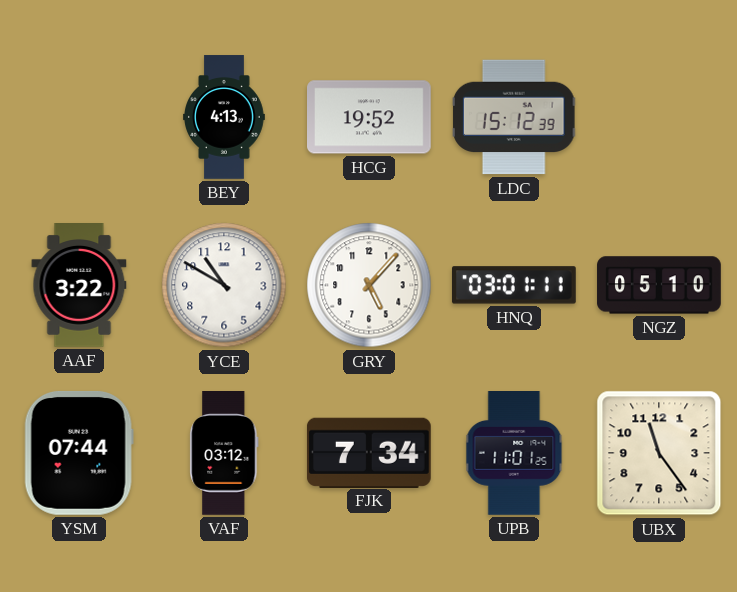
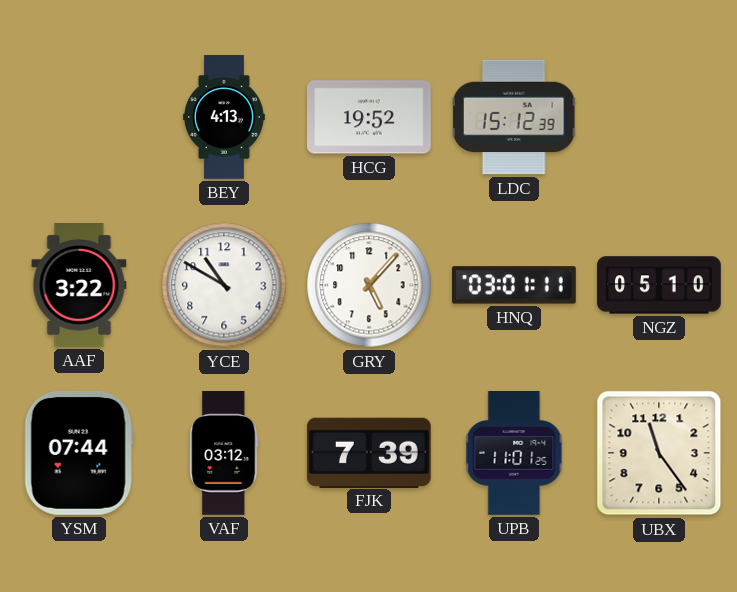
FJK: 7:34 -> 7:39
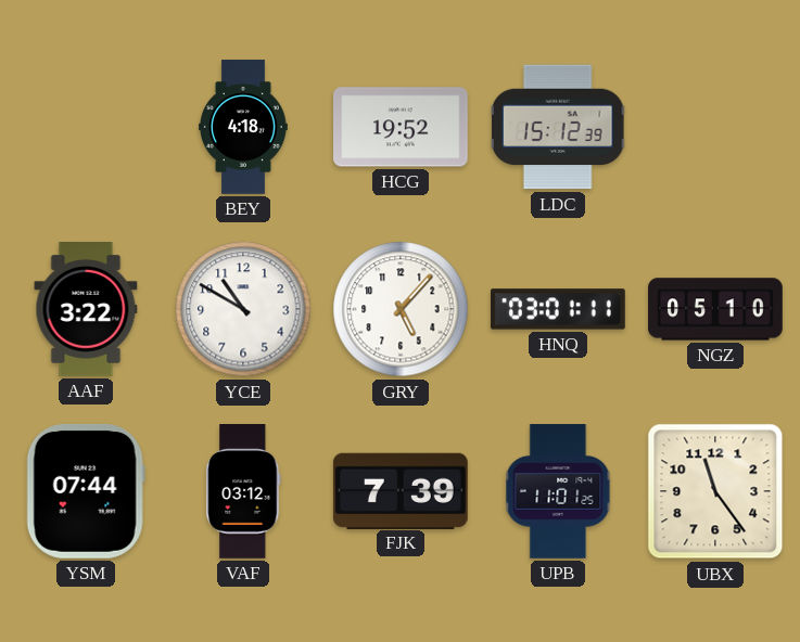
BEY: 4:13 -> 4:18
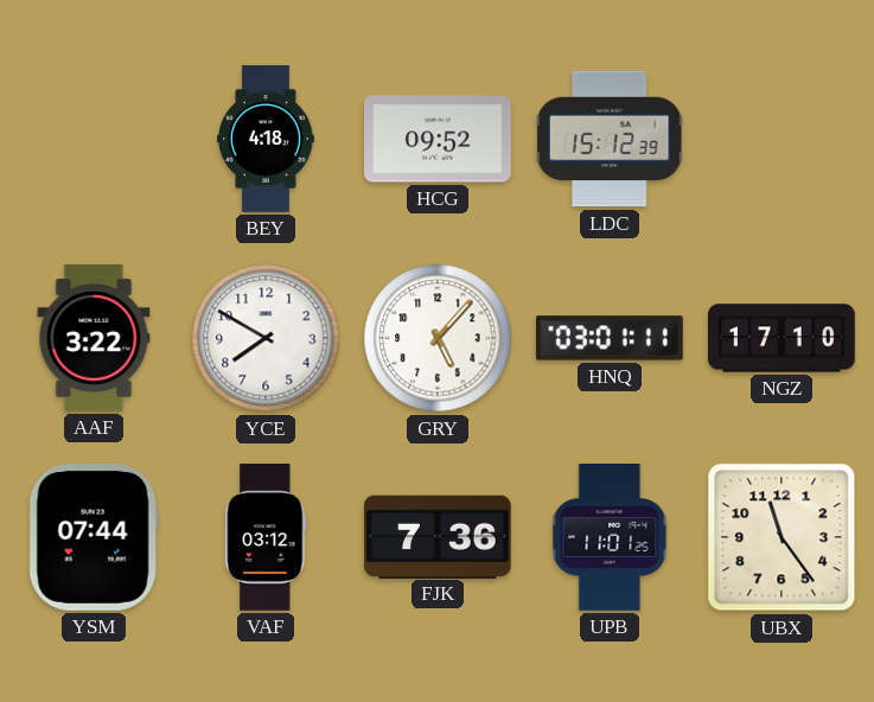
HCG: 19:52 -> 09:52
YCE: 10:50 -> 7:50
NGZ: 05:10 -> 17:10
FJK: 7:39 -> 7:36
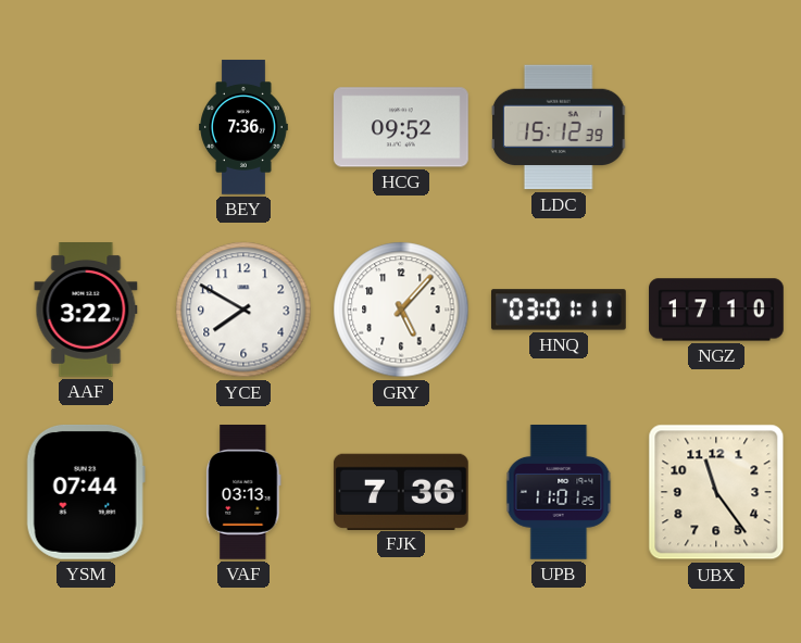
BEY: 4:18 -> 7:36
VAF: 03:12 -> 03:13
